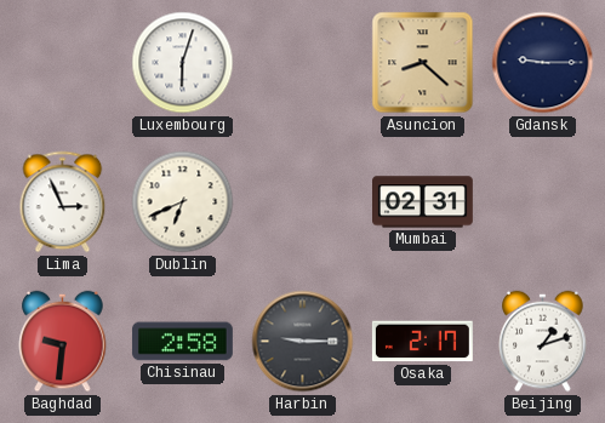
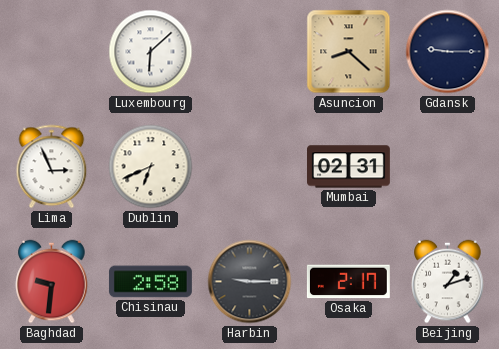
Luxembourg: 6:03 -> 6:08
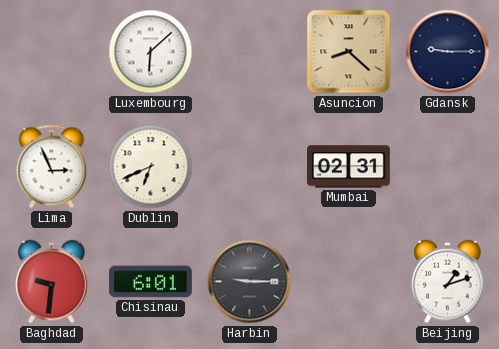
Chisinau: 2:58 -> 6:01
Osaka: 2:17 -> none
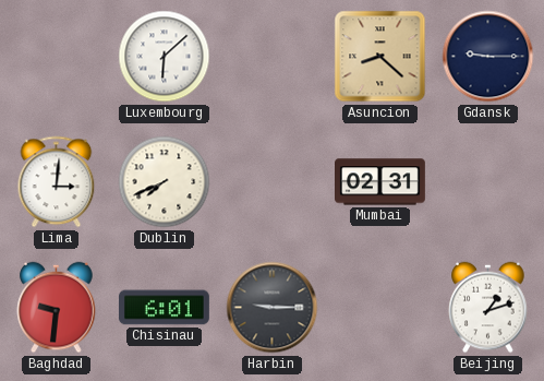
Lima: 2:56 -> 3:01
Dublin: 6:41 -> 7:41
